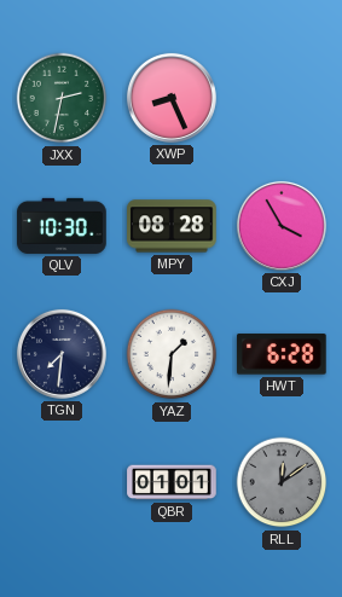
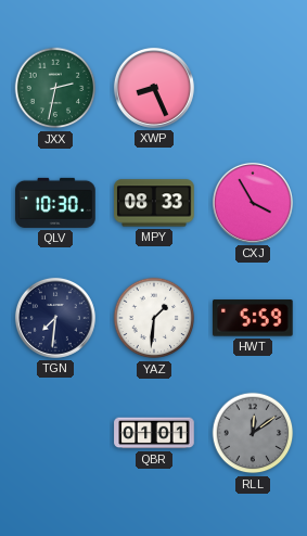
MPY: 08:28 -> 08:33
HWT: 6:28 -> 5:59
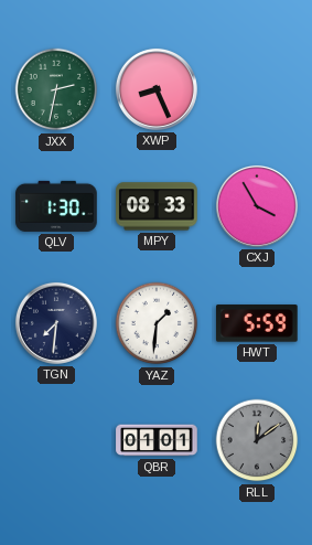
QLV: 10:30 -> 1:30
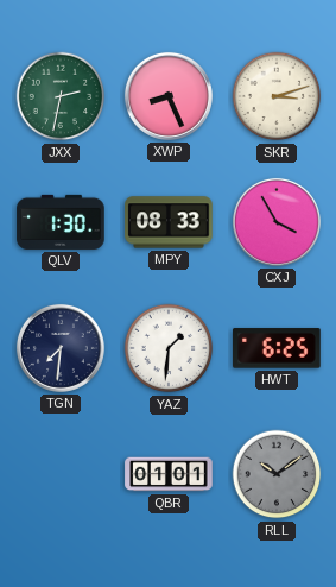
SKR: none -> 3:12
HWT: 5:59 -> 6:25
RLL: 12:09 -> 10:09
